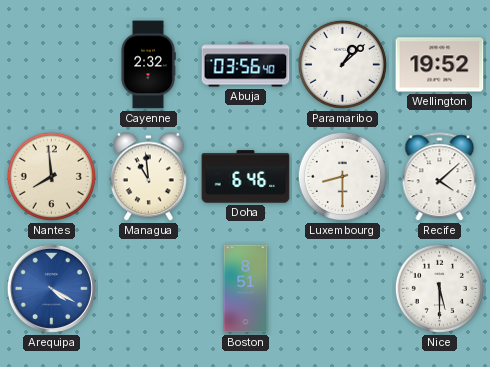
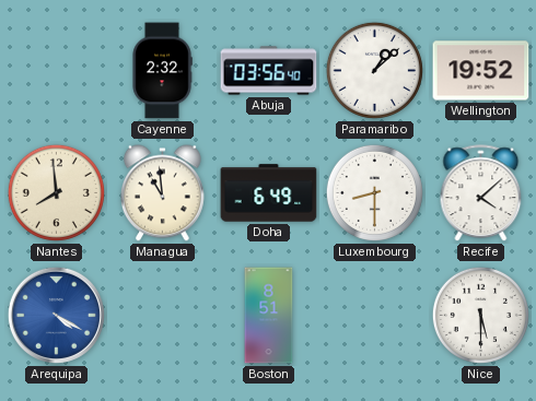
Doha: 6:46 -> 6:49
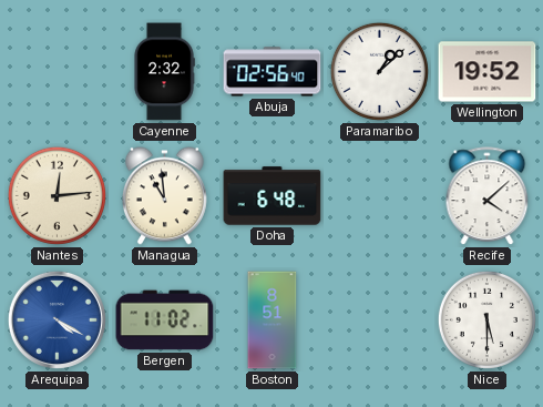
Abuja: 03:56 -> 02:56
Nantes: 7:59 -> 12:14
Doha: 6:49 -> 6:48
Luxembourg: 8:30 -> none
Bergen: none -> 11:02
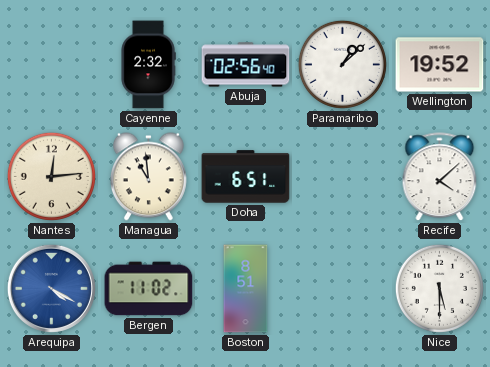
Doha: 6:48 -> 6:51
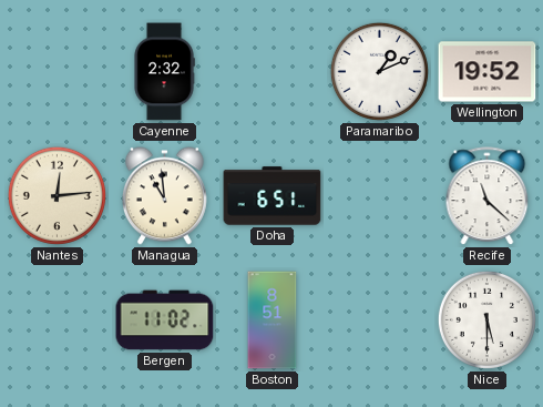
Abuja: 02:56 -> none
Paramaribo: 1:08 -> 1:11
Recife: 4:08 -> 11:22
Arequipa: 4:20 -> none
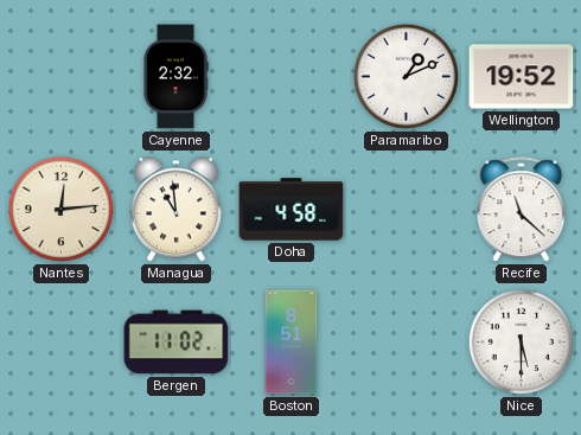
Doha: 6:51 -> 4:58
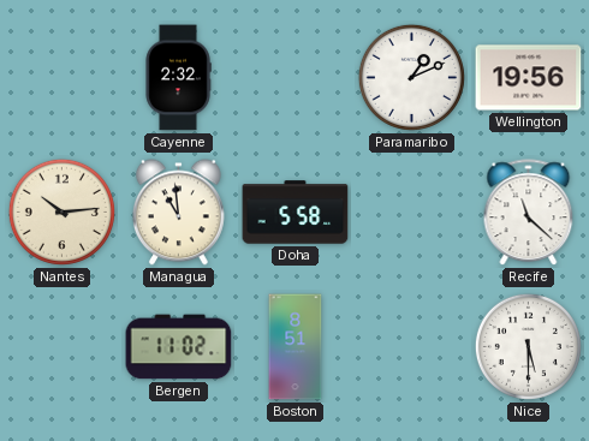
Wellington: 19:52 -> 19:56
Nantes: 12:14 -> 10:14
Doha: 4:58 -> 5:58
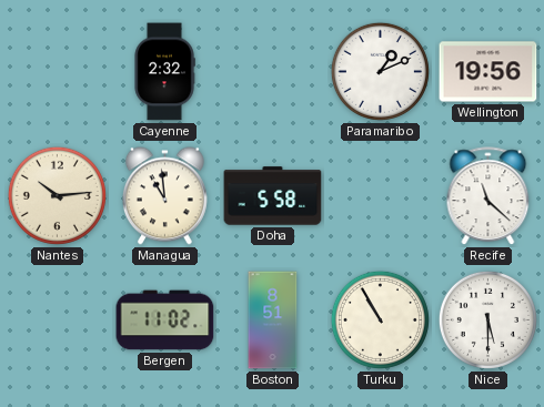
Turku: none -> 10:55
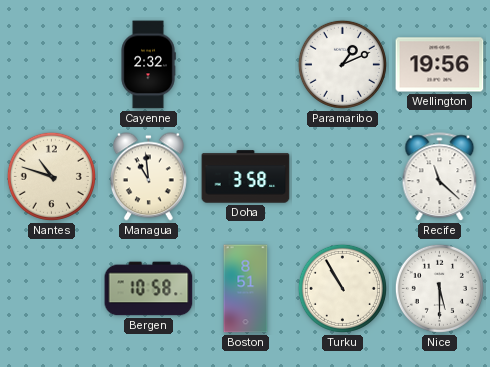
Nantes: 10:14 -> 10:48
Doha: 5:58 -> 3:58
Bergen: 11:02 -> 10:58
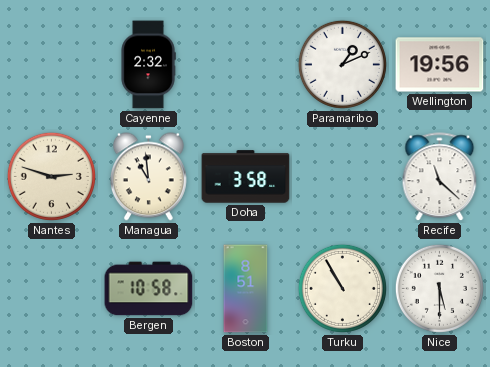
Nantes: 10:48 -> 2:48
